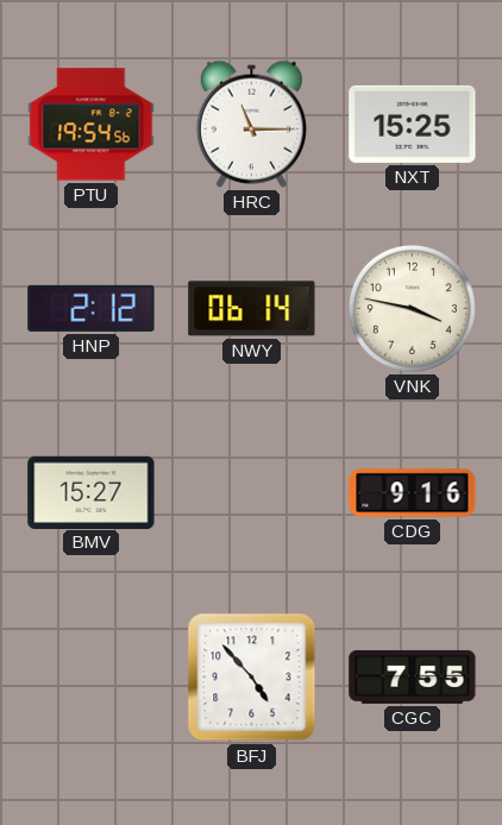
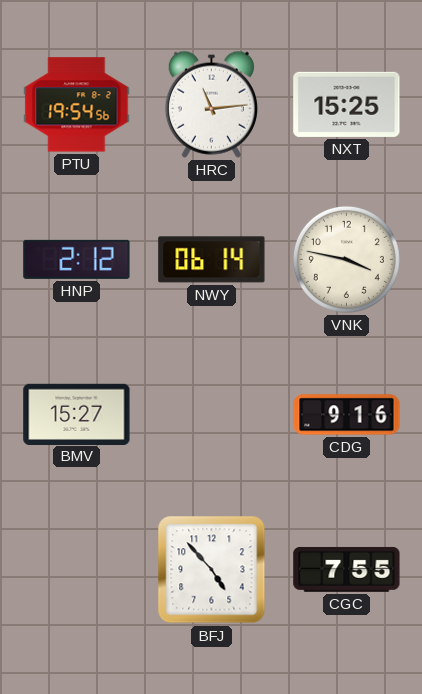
HRC: 11:15 -> 11:14
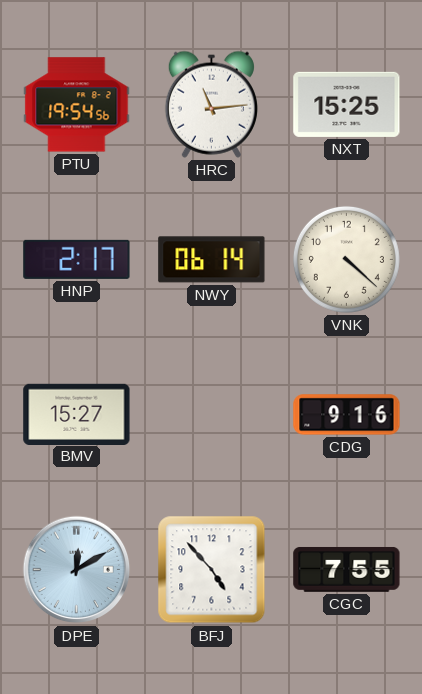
HNP: 2:12 -> 2:17
VNK: 3:47 -> 4:22
DPE: none -> 12:10
